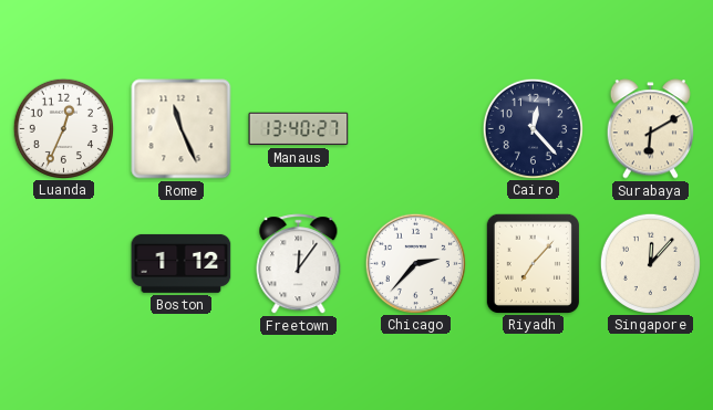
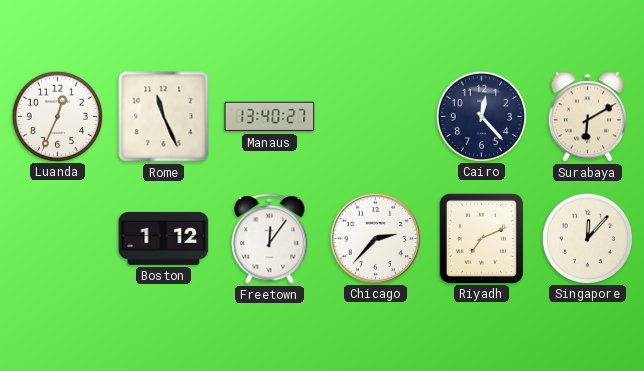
Riyadh: 7:07 -> 7:11
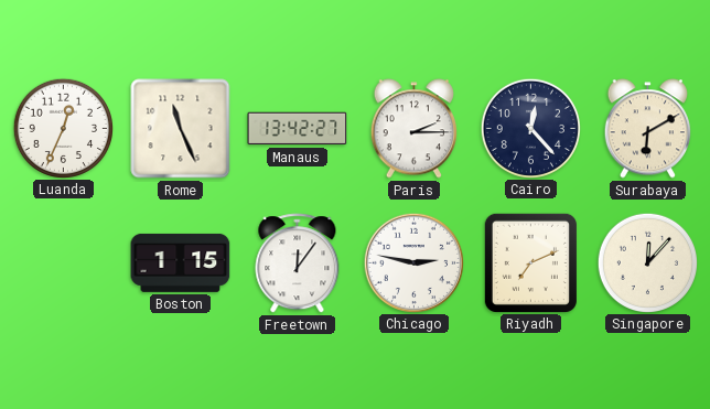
Manaus: 13:40 -> 13:42
Paris: none -> 2:15
Boston: 1:12 -> 1:15
Chicago: 2:37 -> 2:47
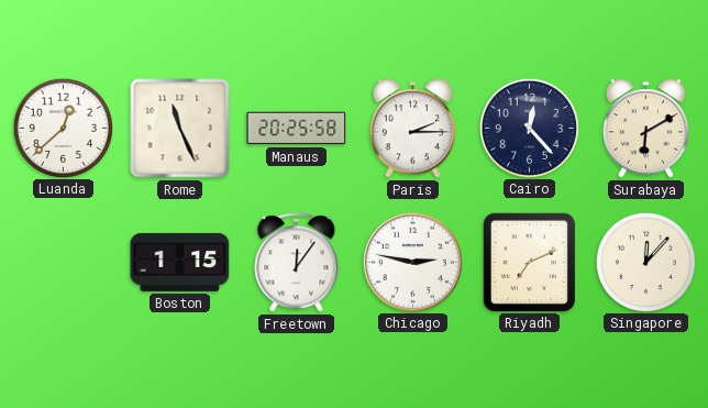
Luanda: 12:34 -> 12:38
Manaus: 13:42 -> 20:25
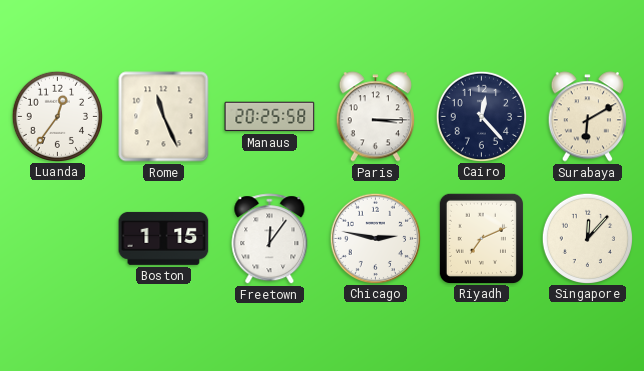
Luanda: 12:38 -> 12:36
Paris: 2:15 -> 3:15
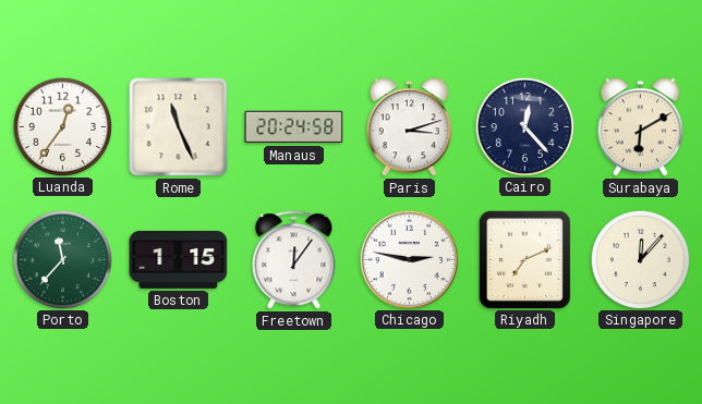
Manaus: 20:25 -> 20:24
Paris: 3:15 -> 3:12
Porto: none -> 11:37
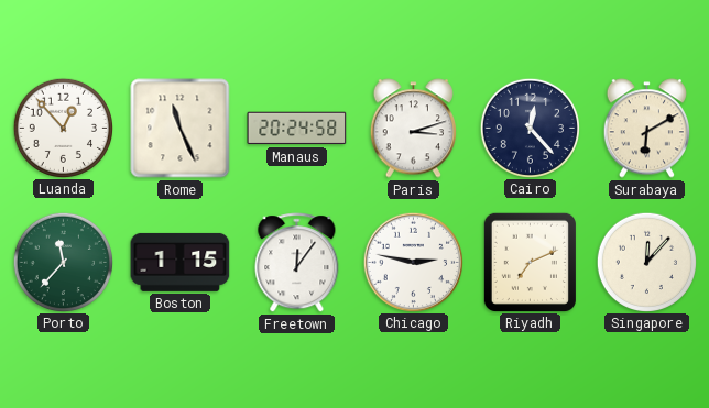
Luanda: 12:36 -> 12:53
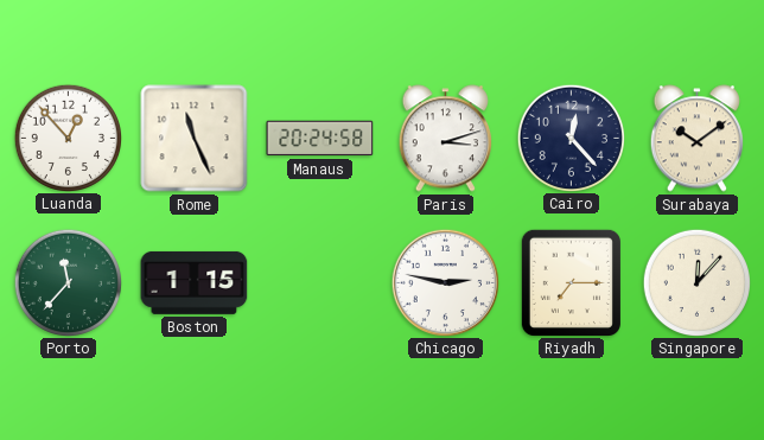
Surabaya: 6:10 -> 10:09
Freetown: 12:06 -> none
Riyadh: 7:11 -> 7:15
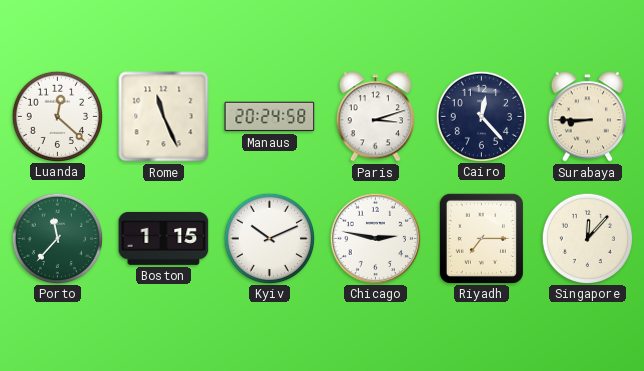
Luanda: 12:53 -> 12:22
Surabaya: 10:09 -> 8:45
Kyiv: none -> 10:11
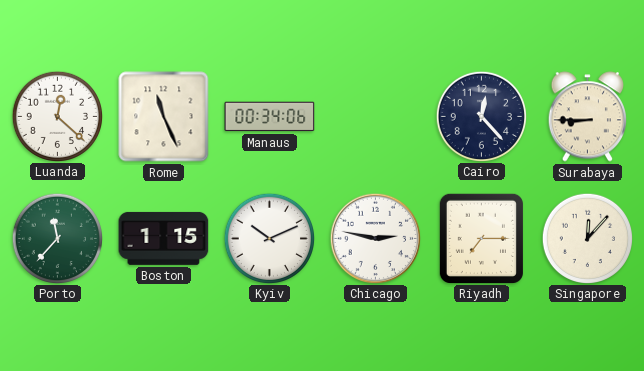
Manaus: 20:24 -> 00:34
Paris: 3:12 -> none
